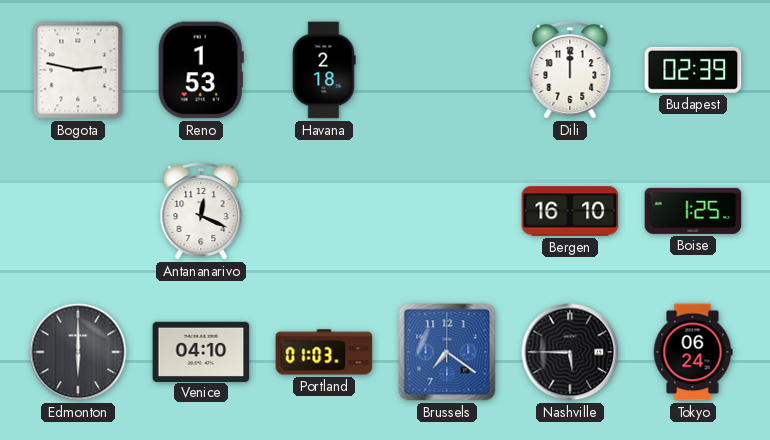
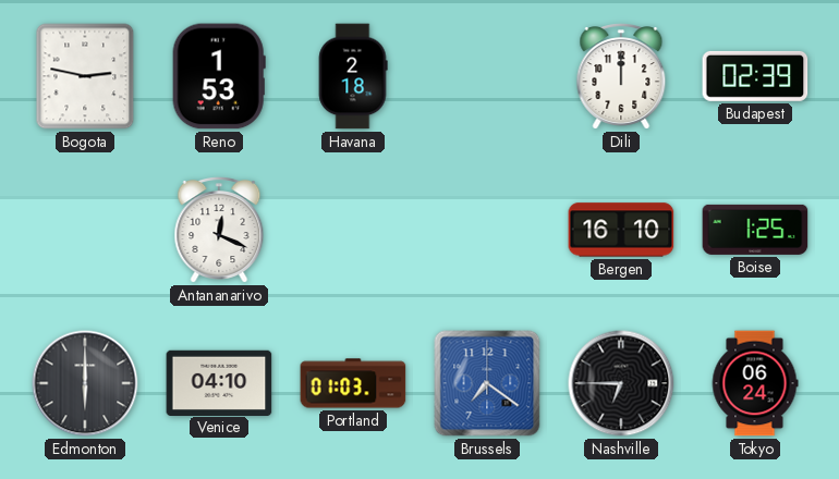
Nashville: 5:45 -> 6:45
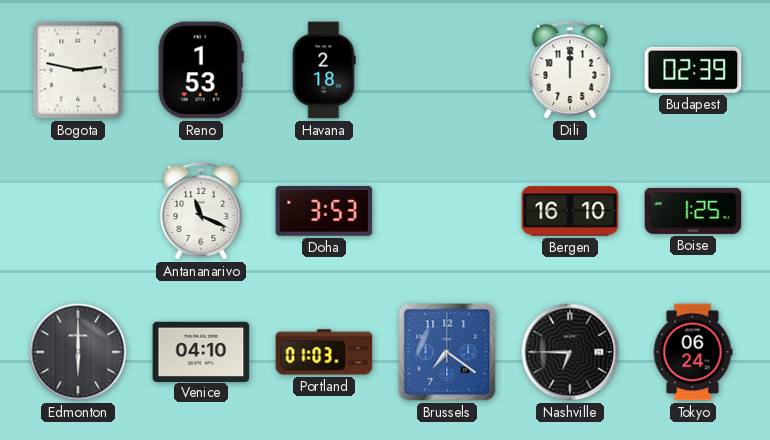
Antananarivo: 12:19 -> 11:19
Doha: none -> 3:53
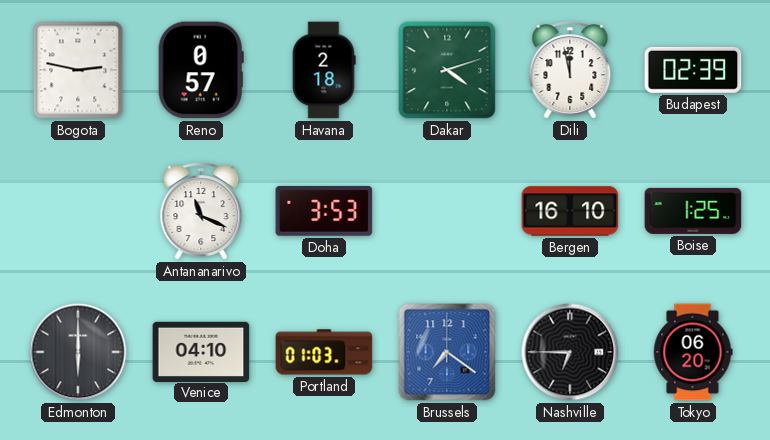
Reno: 1:53 -> 0:57
Dakar: none -> 4:12
Dili: 12:00 -> 11:58
Tokyo: 06:24 -> 06:20
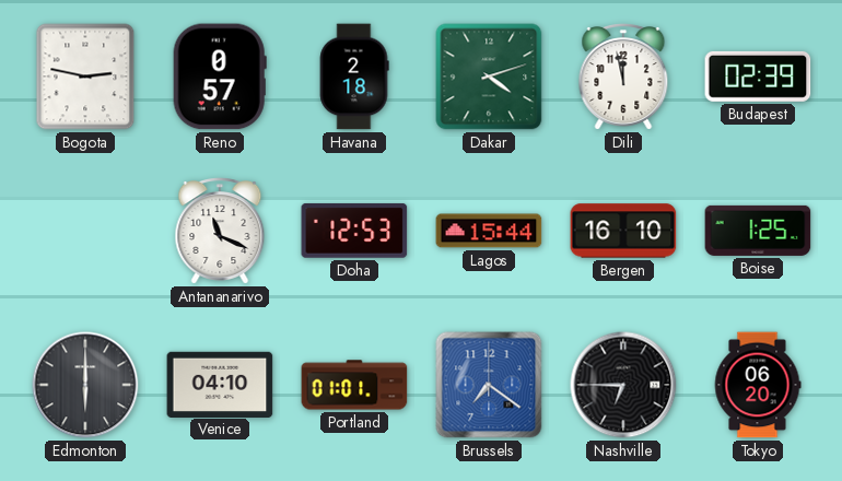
Doha: 3:53 -> 12:53
Lagos: none -> 15:44
Portland: 01:03 -> 01:01
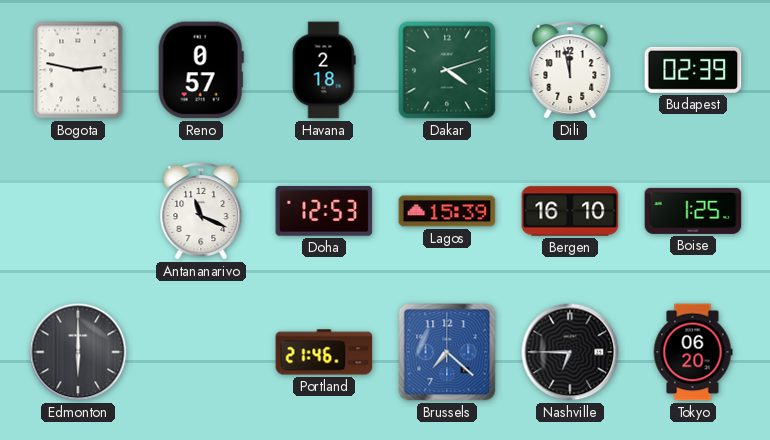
Lagos: 15:44 -> 15:39
Venice: 04:10 -> none
Portland: 01:01 -> 21:46
Brussels: 7:21 -> 7:22
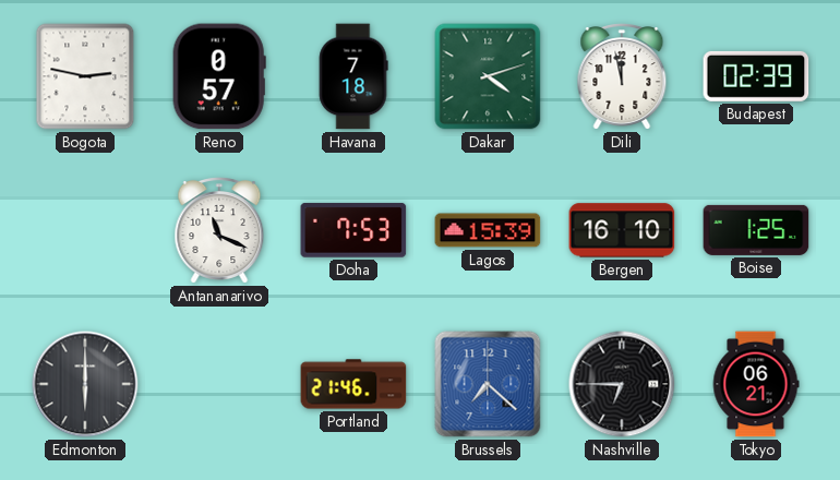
Havana: 2:18 -> 7:18
Doha: 12:53 -> 7:53
Tokyo: 06:20 -> 06:21
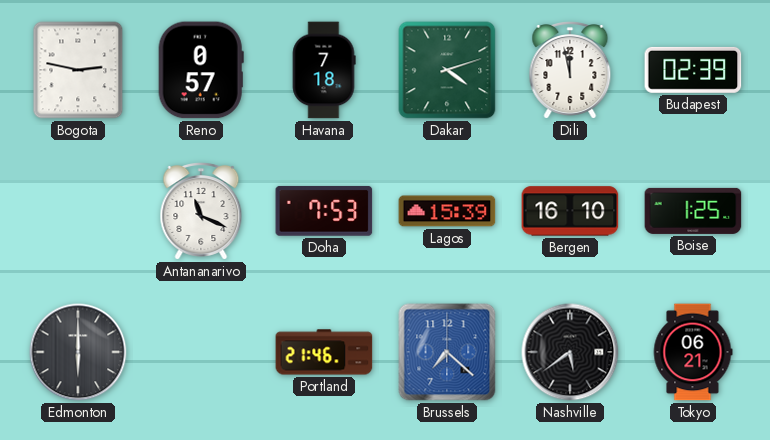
Nashville: 6:45 -> 5:39
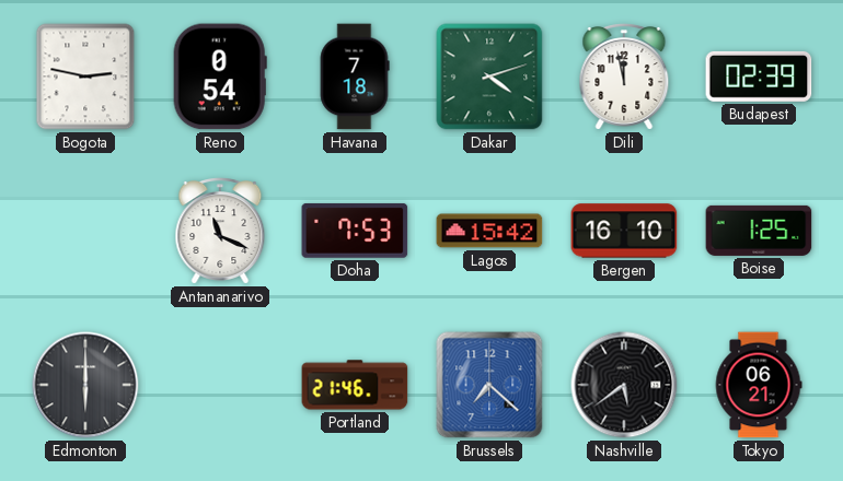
Reno: 0:57 -> 0:54
Lagos: 15:39 -> 15:42
